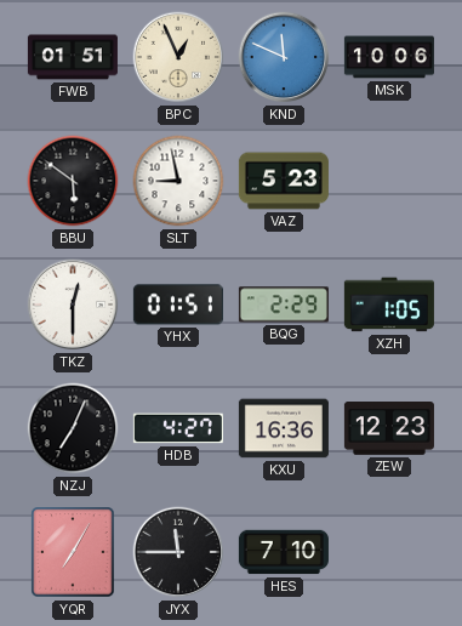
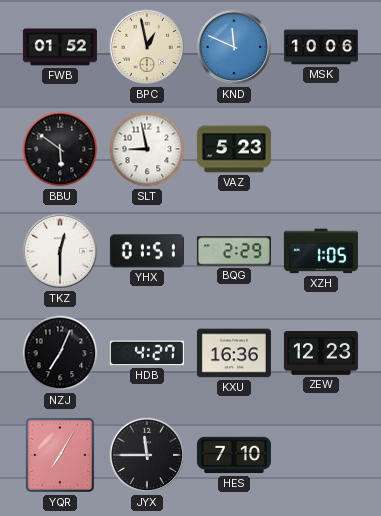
FWB: 01:51 -> 01:52
BPC: 12:56 -> 12:58
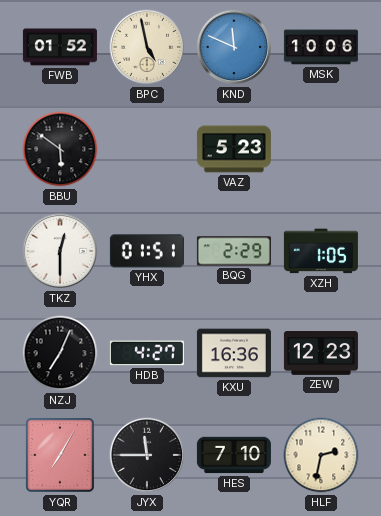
BPC: 12:58 -> 4:58
SLT: 8:58 -> none
HLF: none -> 2:32
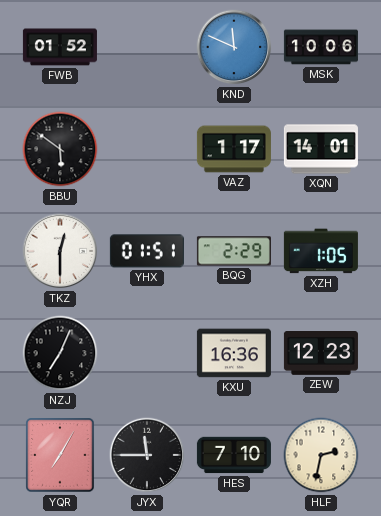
BPC: 4:58 -> none
VAZ: 5:23 -> 1:17
XQN: none -> 14:01
HDB: 4:27 -> none
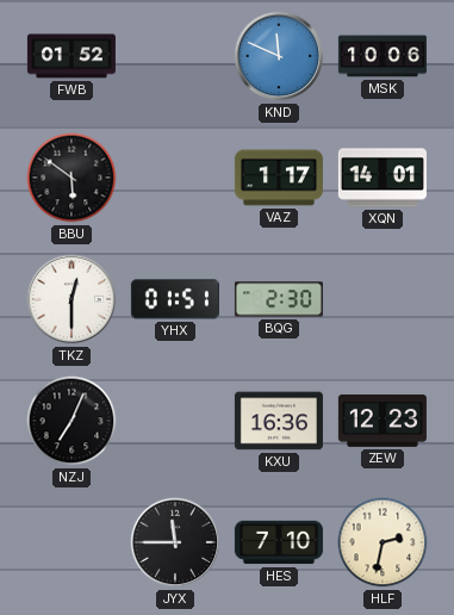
BQG: 2:29 -> 2:30
XZH: 1:05 -> none
YQR: 7:05 -> none
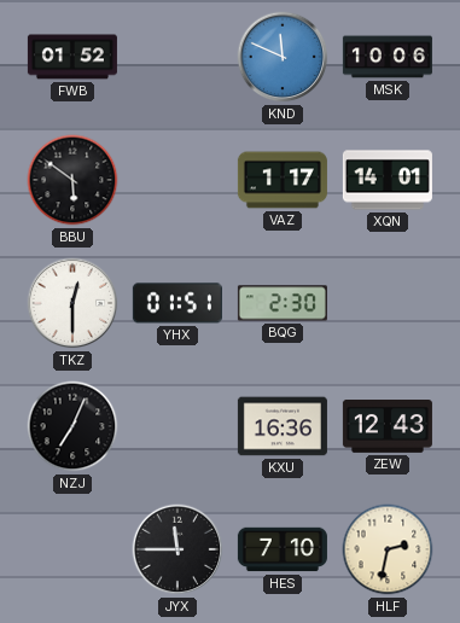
ZEW: 12:23 -> 12:43
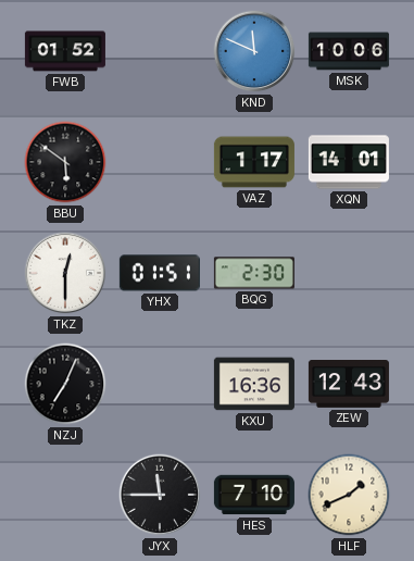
HLF: 2:32 -> 1:41
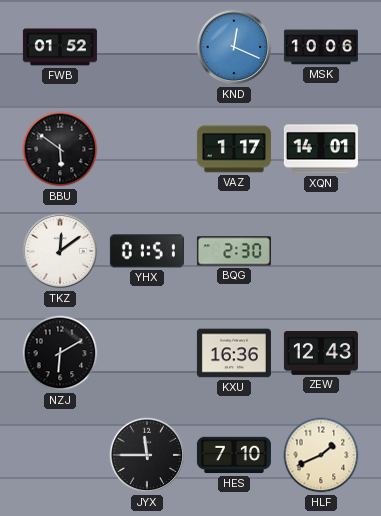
KND: 11:49 -> 12:19
TKZ: 12:30 -> 12:09
NZJ: 7:04 -> 6:10
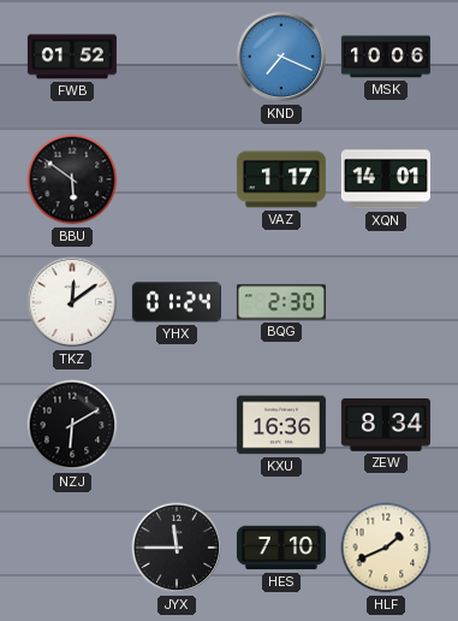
KND: 12:19 -> 7:19
YHX: 01:51 -> 01:24
ZEW: 12:43 -> 8:34
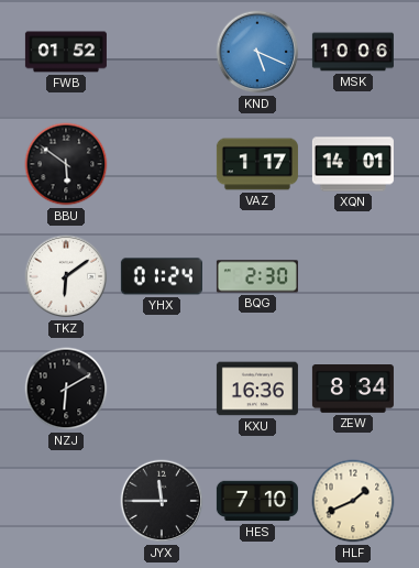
KND: 7:19 -> 5:19
TKZ: 12:09 -> 6:09
